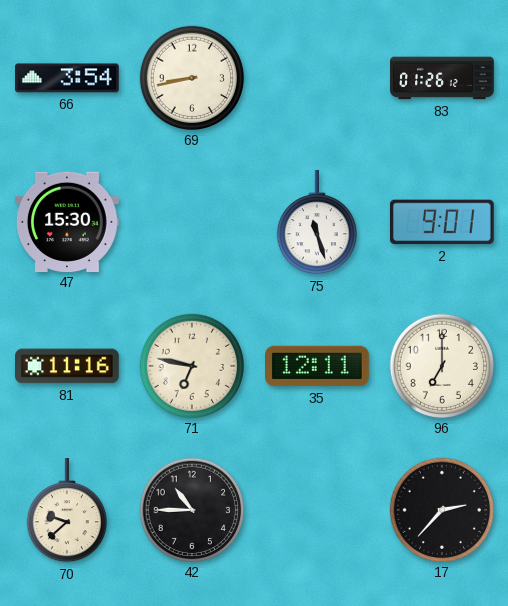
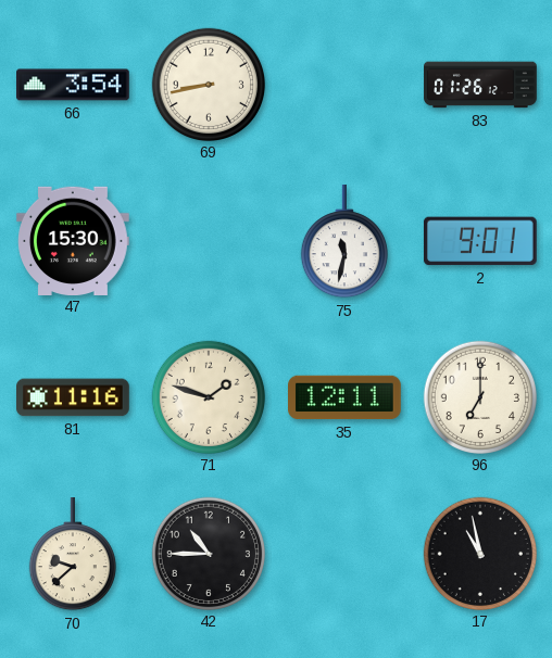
75: 11:27 -> 11:32
71: 6:47 -> 1:48
17: 2:37 -> 10:58
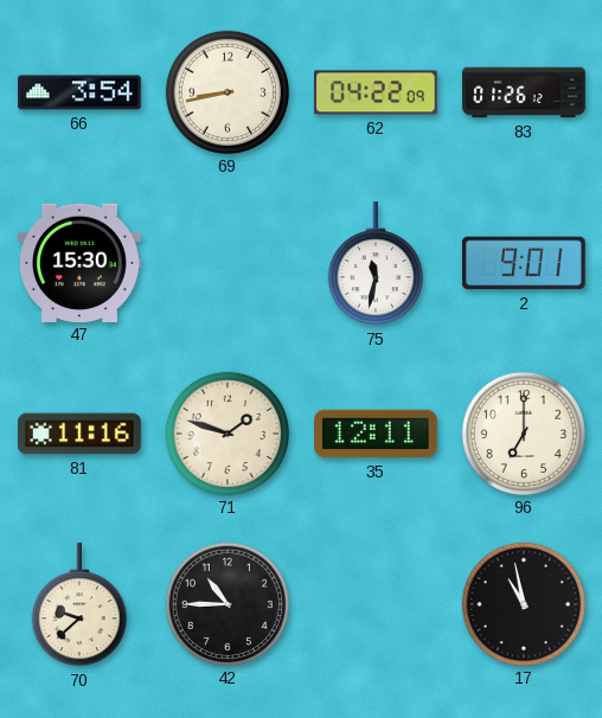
62: none -> 04:22
